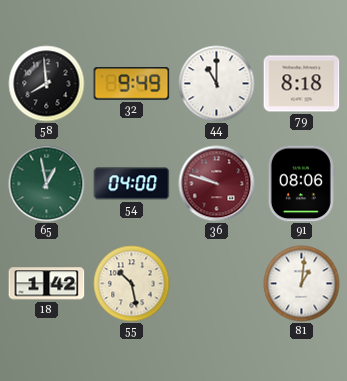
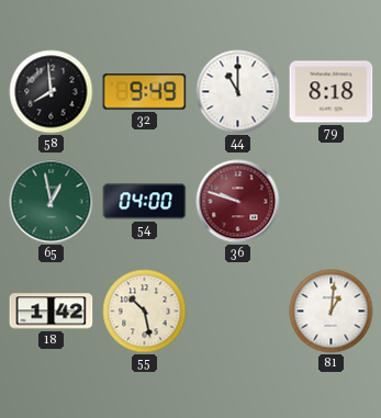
91: 08:06 -> none
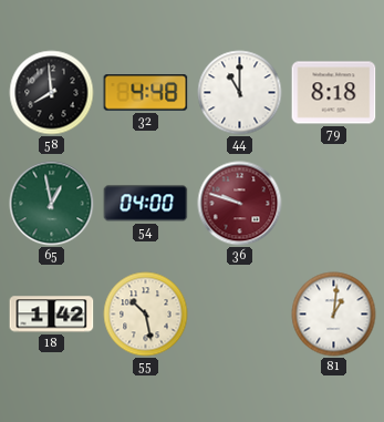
32: 9:49 -> 4:48
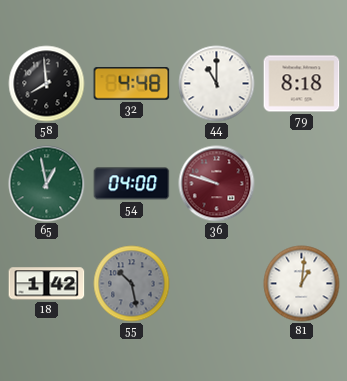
55 dial: cream -> grey
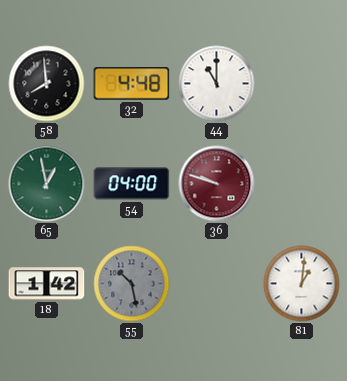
79: 8:18 -> none
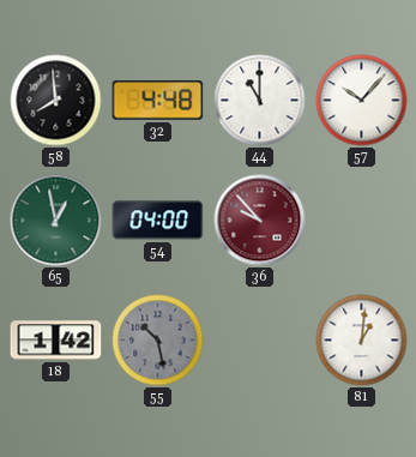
57: none -> 10:07
36: 9:48 -> 9:53
